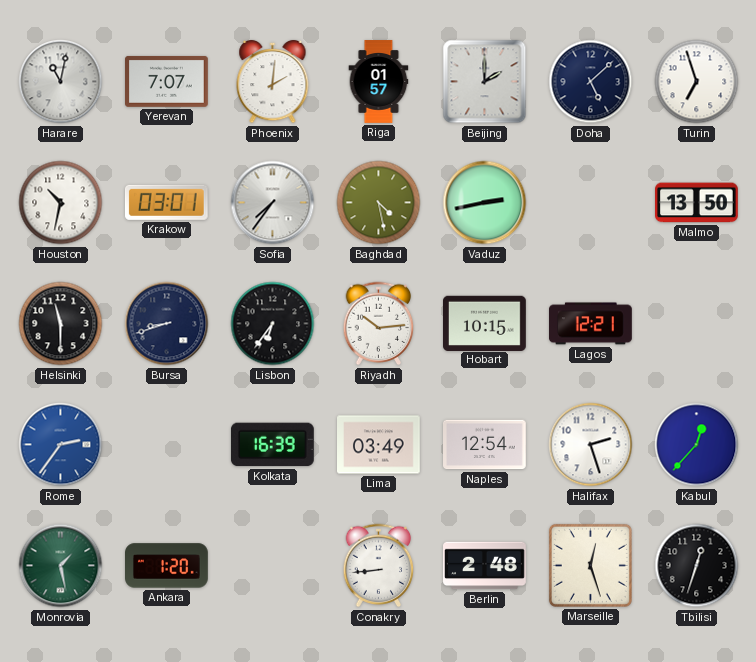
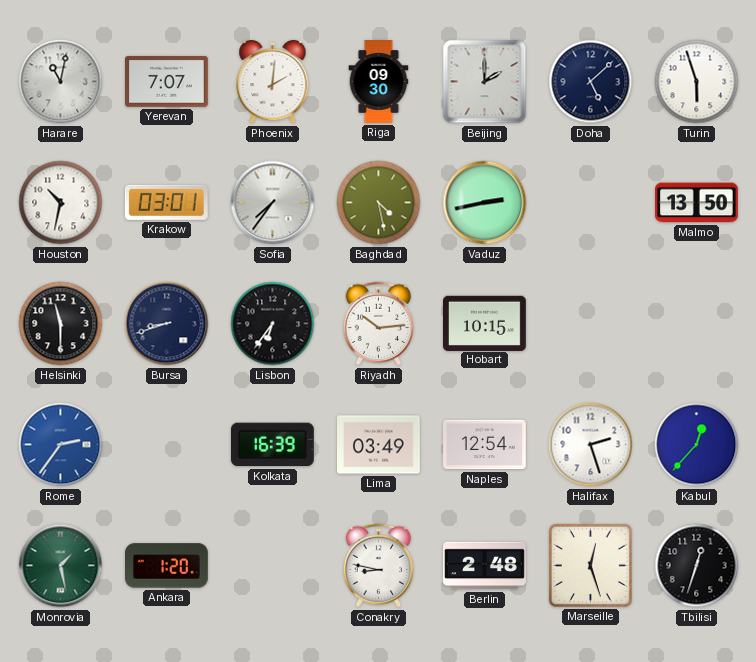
Riga: 01:57 -> 09:30
Turin: 6:57 -> 5:57
Lagos: 12:21 -> none
Conakry: 8:44 -> 8:47
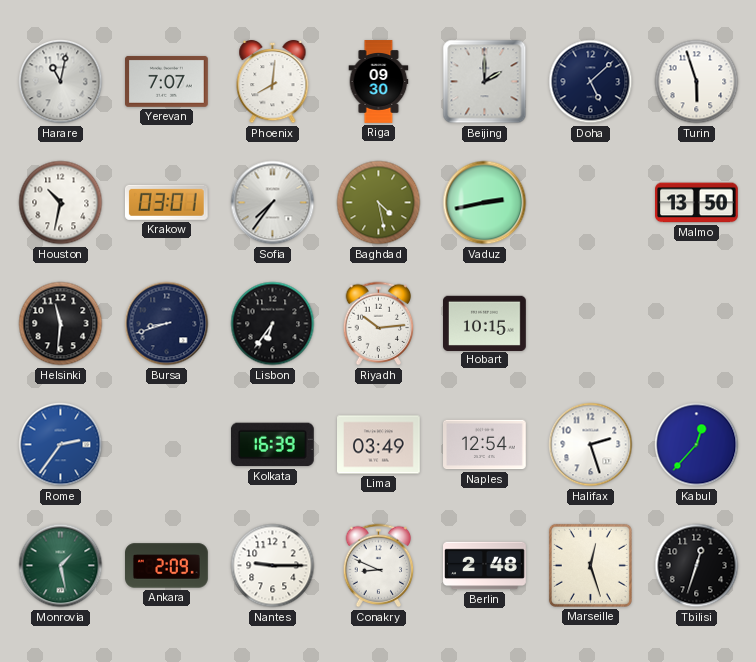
Phoenix: 2:01 -> 8:01
Helsinki: 11:30 -> 11:31
Ankara: 1:20 -> 2:09
Nantes: none -> 9:15
Conakry: 8:47 -> 8:49
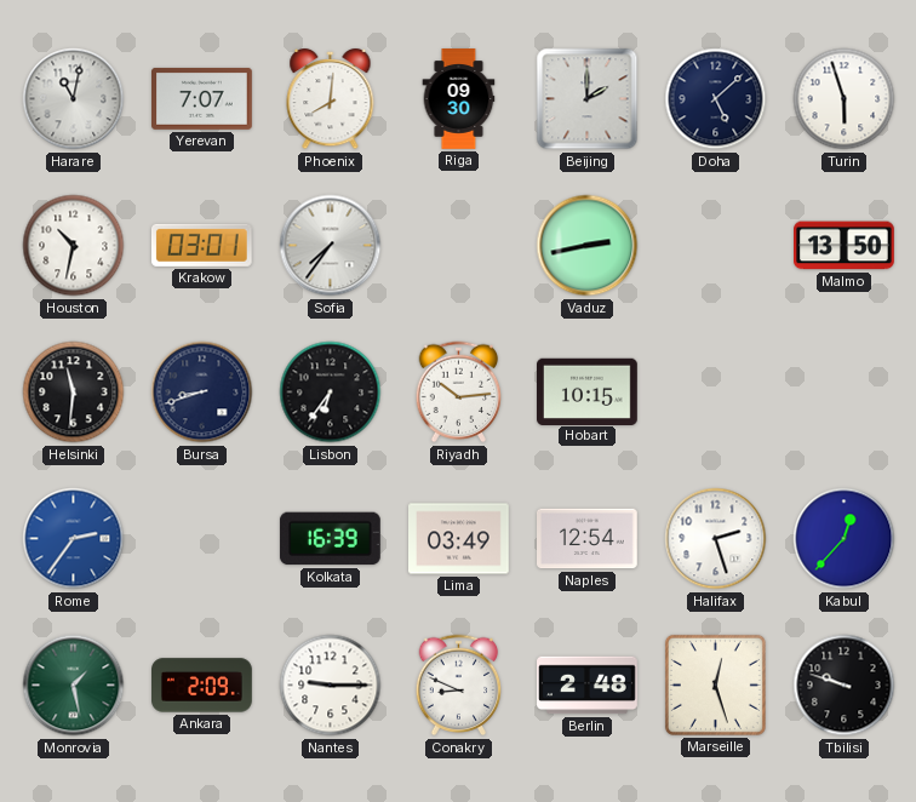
Baghdad: 4:28 -> none
Tbilisi: 12:33 -> 9:48
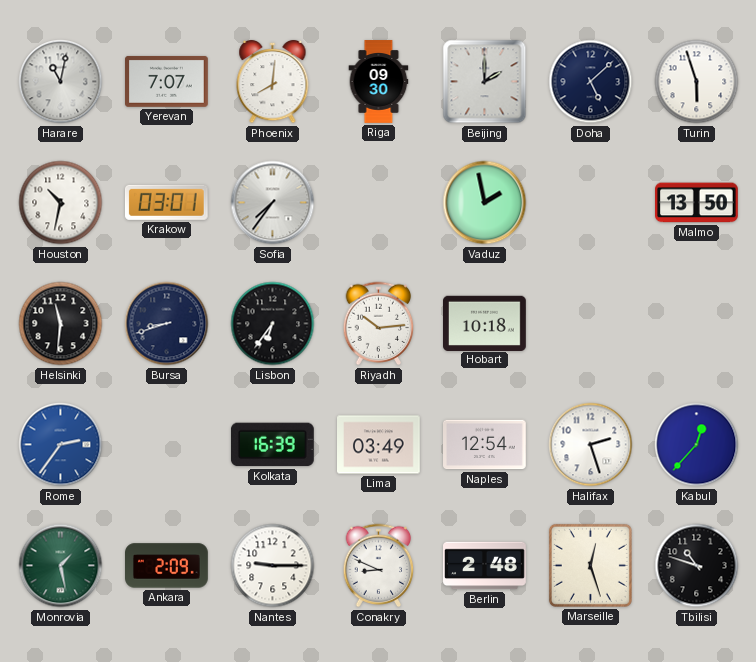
Vaduz: 2:43 -> 1:58
Hobart: 10:15 -> 10:18
Tbilisi: 9:48 -> 10:48
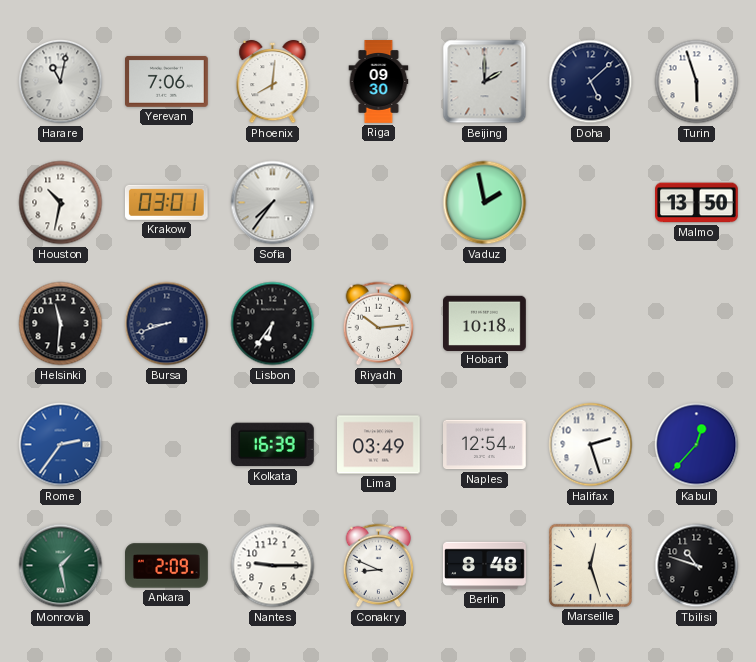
Yerevan: 7:07 -> 7:06
Berlin: 2:48 -> 8:48
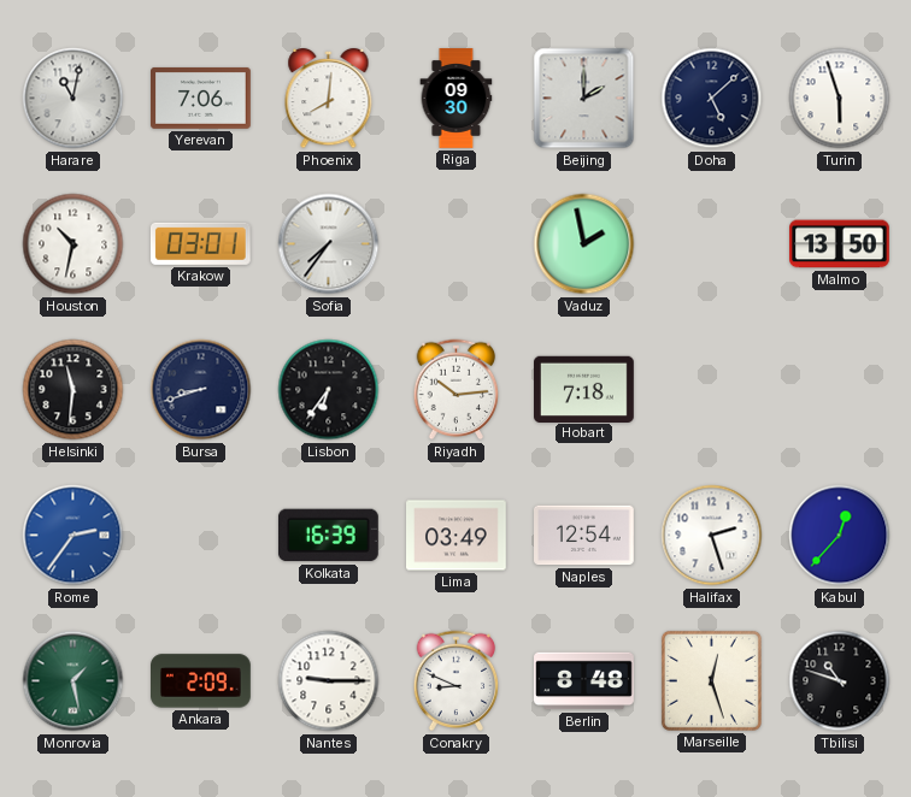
Hobart: 10:18 -> 7:18
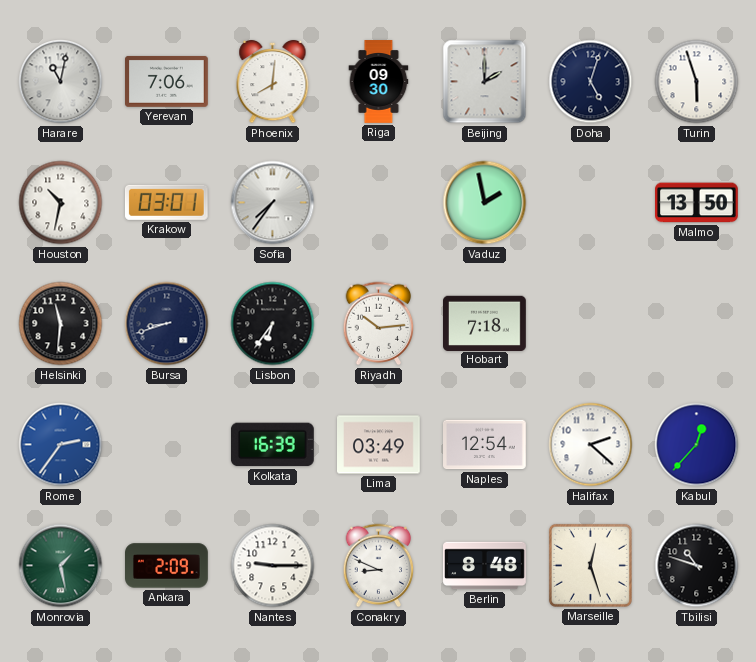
Doha: 5:08 -> 5:03
Halifax: 2:27 -> 2:22
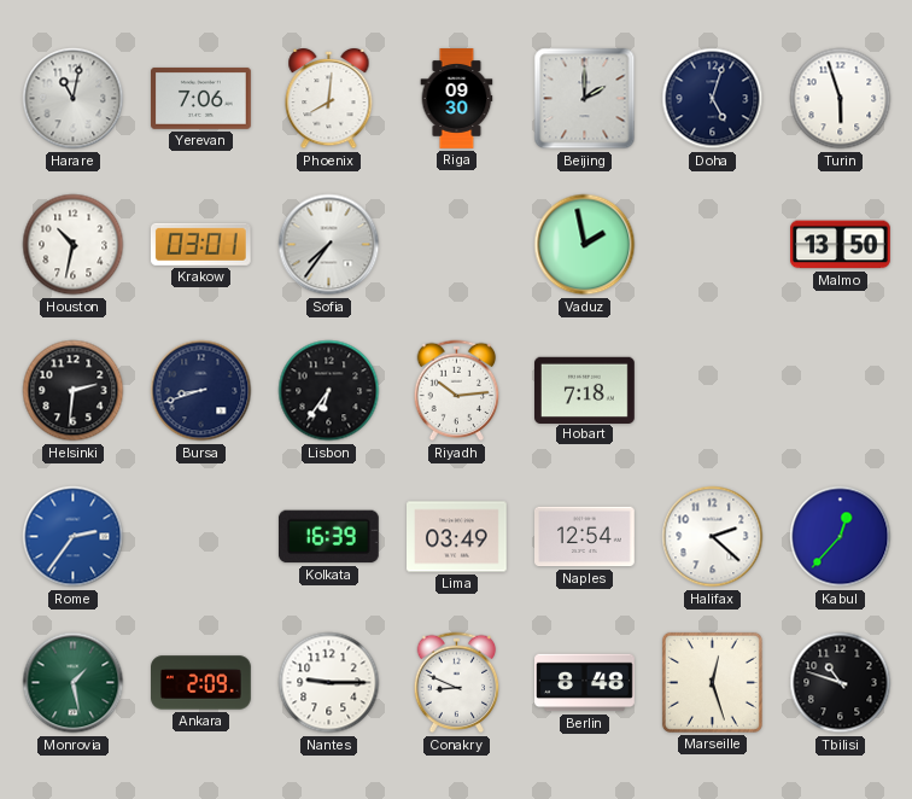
Helsinki: 11:31 -> 2:31
